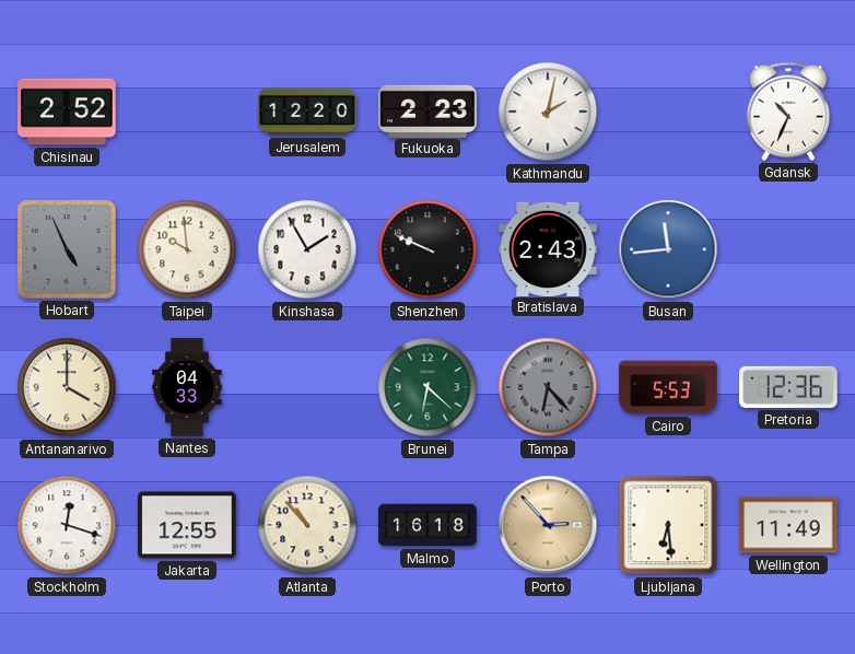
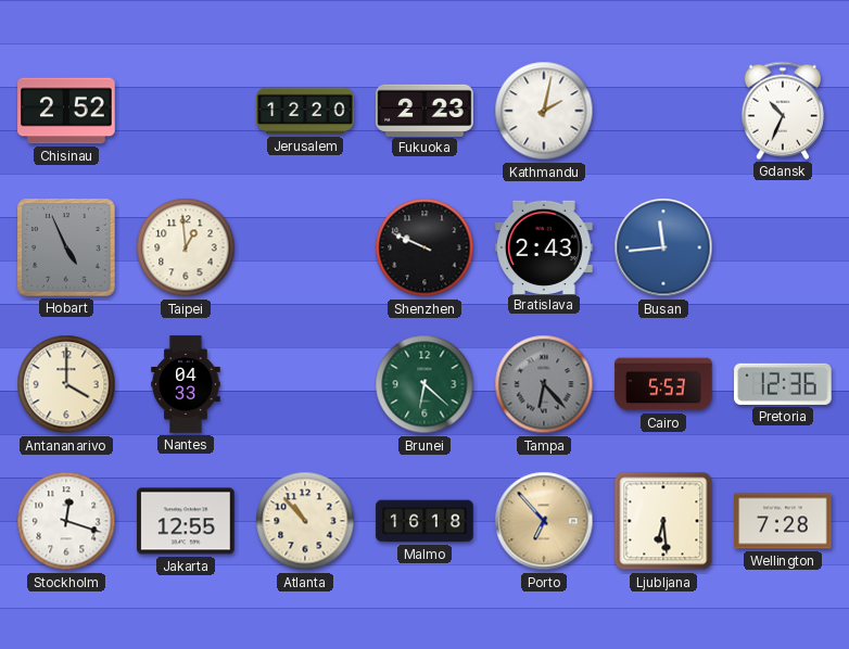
Taipei: 9:59 -> 12:59
Kinshasa: 1:55 -> none
Porto: 2:53 -> 6:53
Wellington: 11:49 -> 7:28
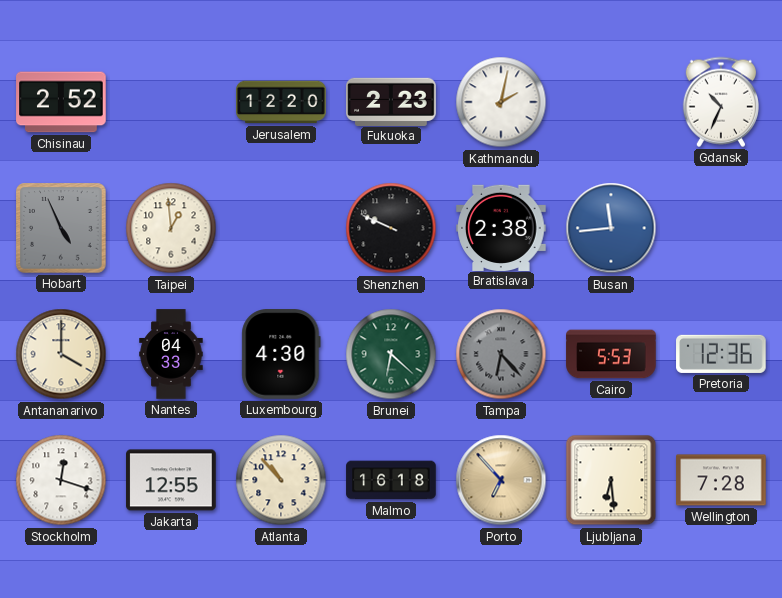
Bratislava: 2:43 -> 2:38
Luxembourg: none -> 4:30
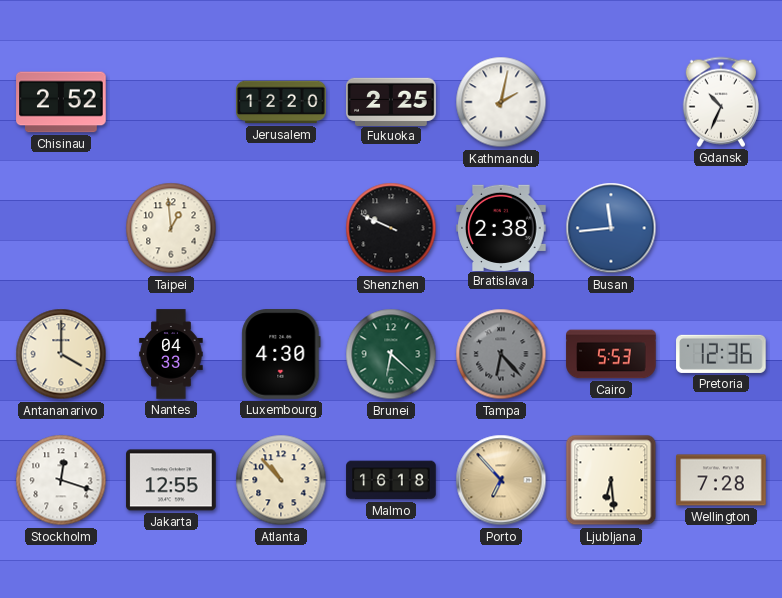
Fukuoka: 2:23 -> 2:25
Hobart: 4:56 -> none
